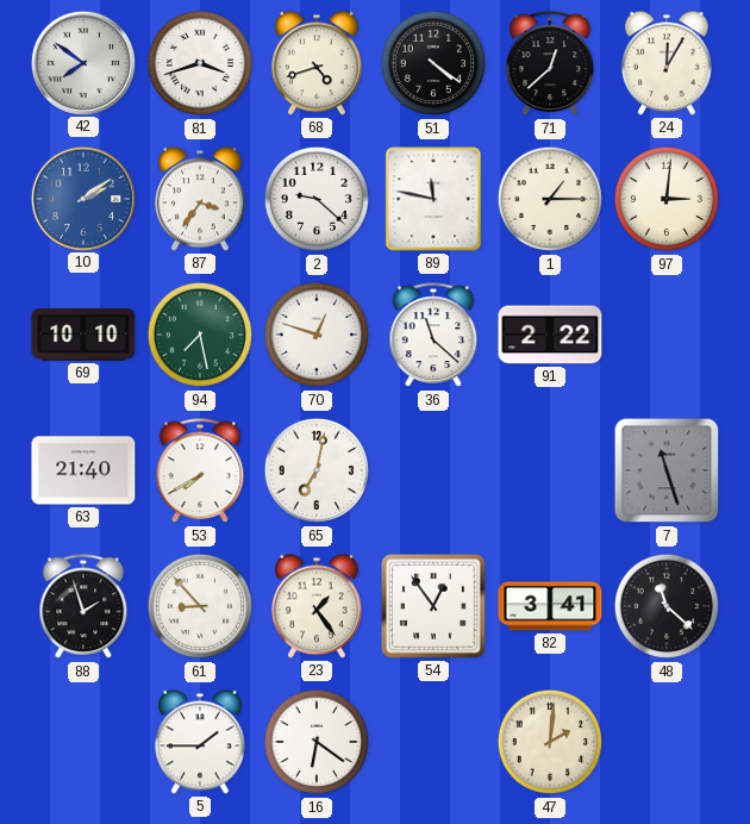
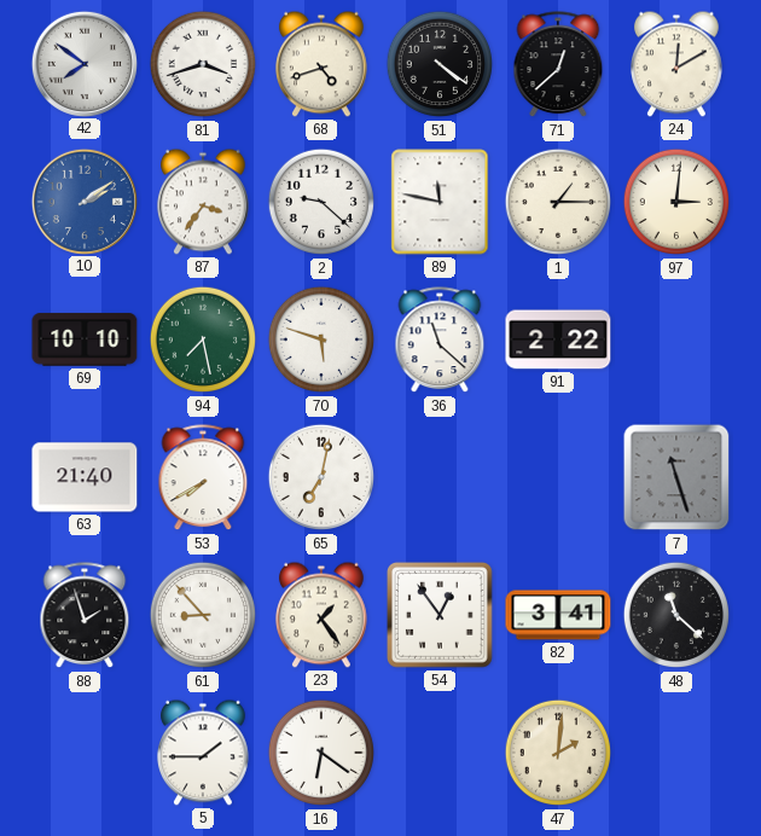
24: 12:05 -> 12:10
70: 12:48 -> 5:48
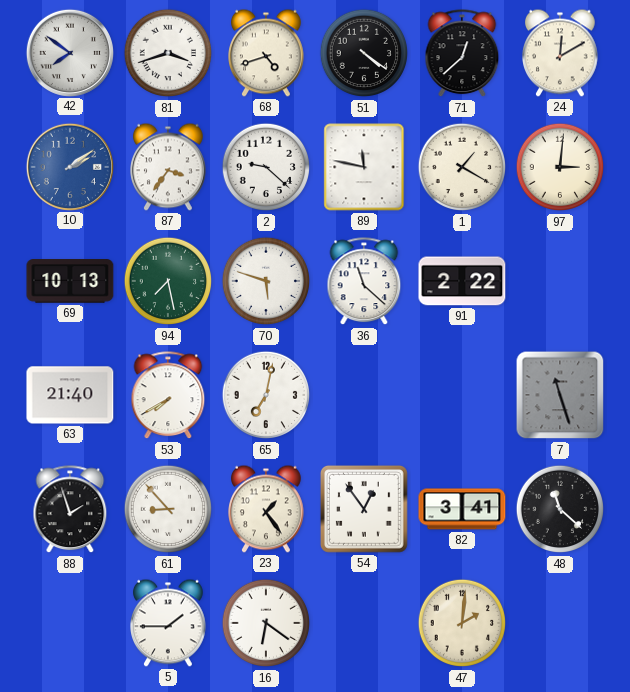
1: 1:15 -> 1:20
69: 10:10 -> 10:13
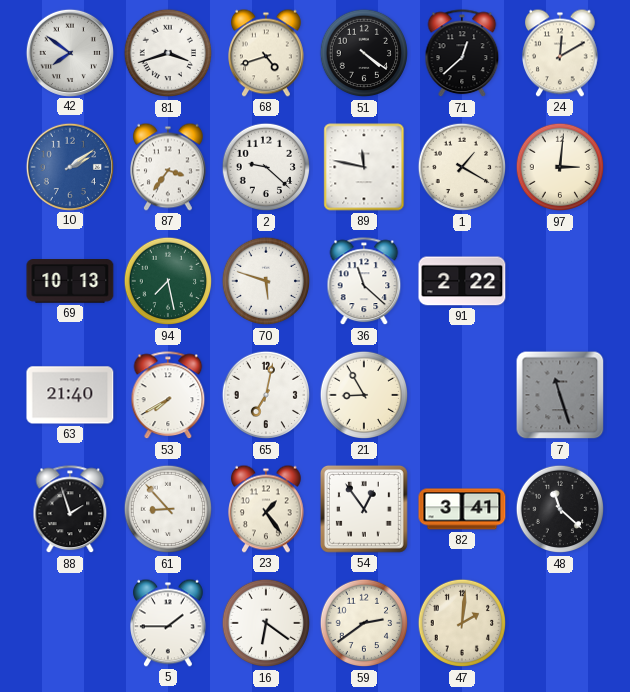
21: none -> 8:55
59: none -> 2:39
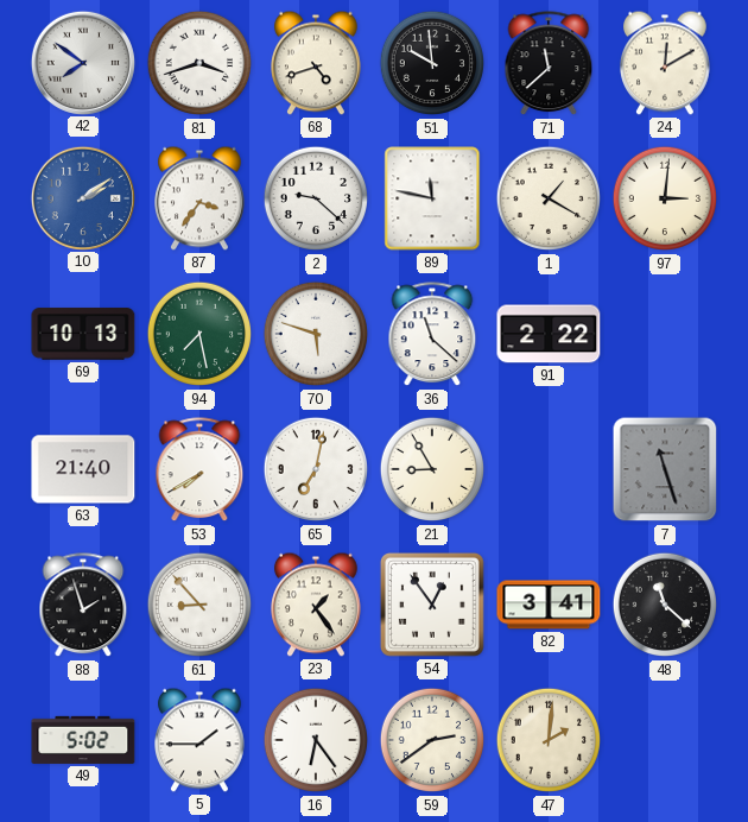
51: 4:21 -> 9:59
71: 12:38 -> 11:38
49: none -> 5:02
16: 6:21 -> 6:24
